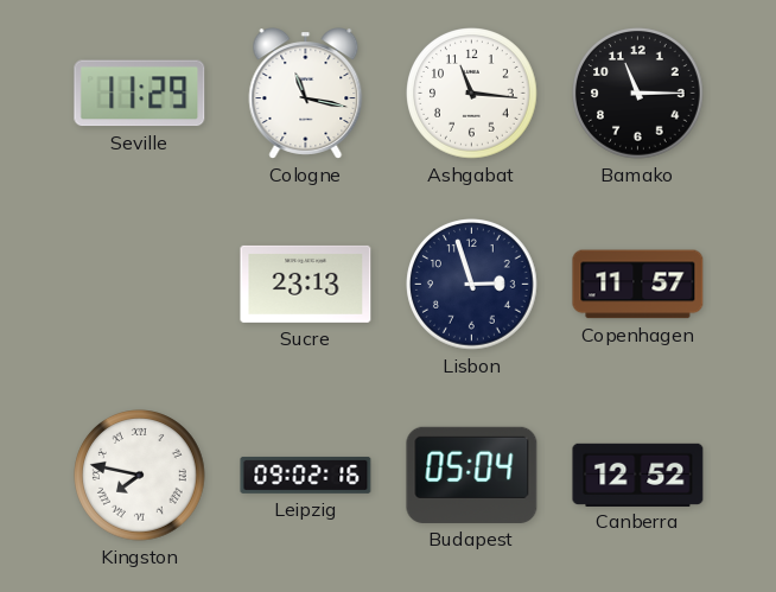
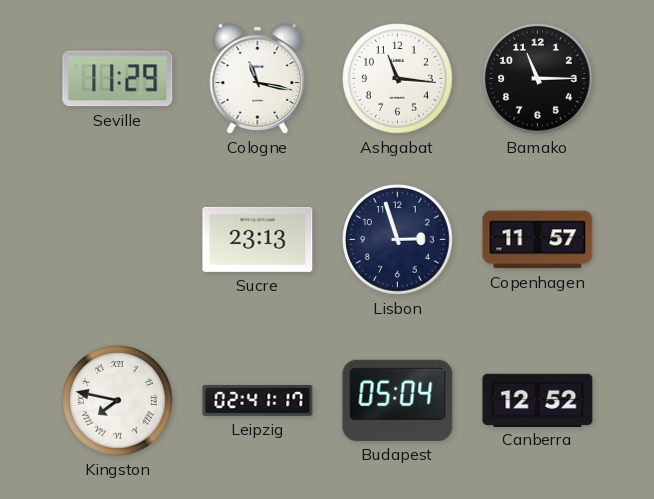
Leipzig: 09:02 -> 02:41
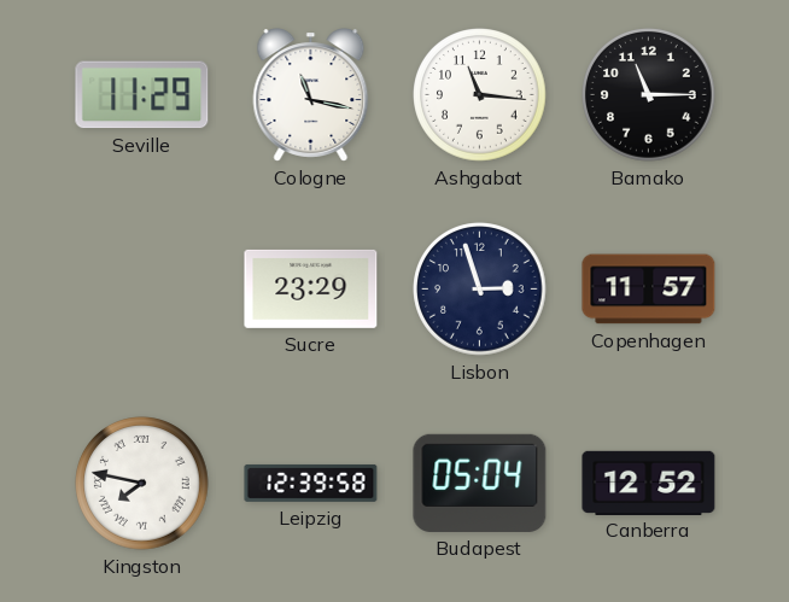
Sucre: 23:13 -> 23:29
Leipzig: 02:41 -> 12:39
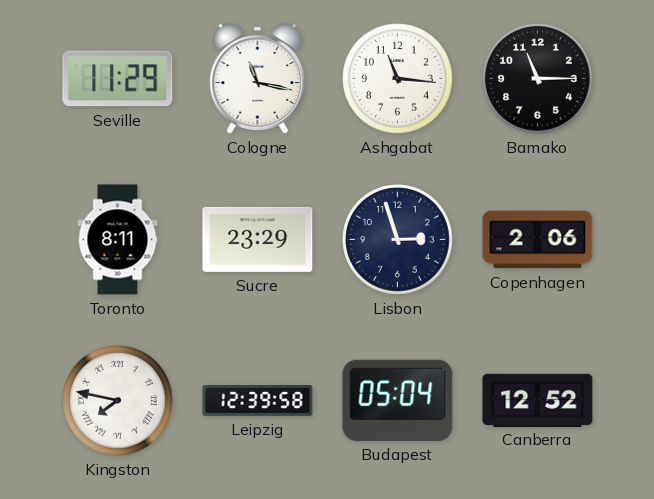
Toronto: none -> 8:11
Copenhagen: 11:57 -> 2:06
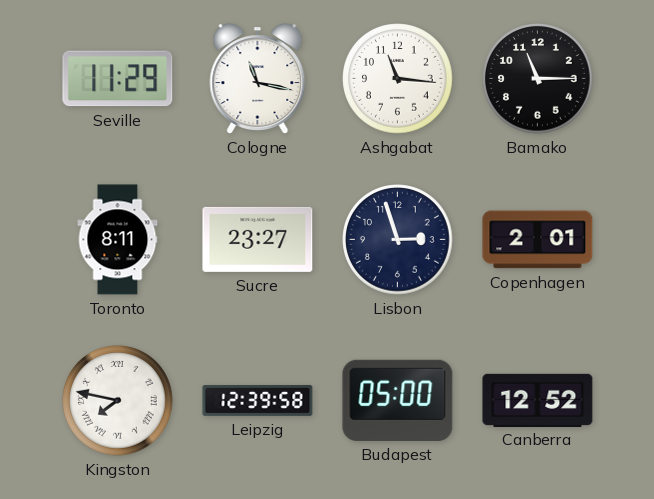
Sucre: 23:29 -> 23:27
Copenhagen: 2:06 -> 2:01
Budapest: 05:04 -> 05:00
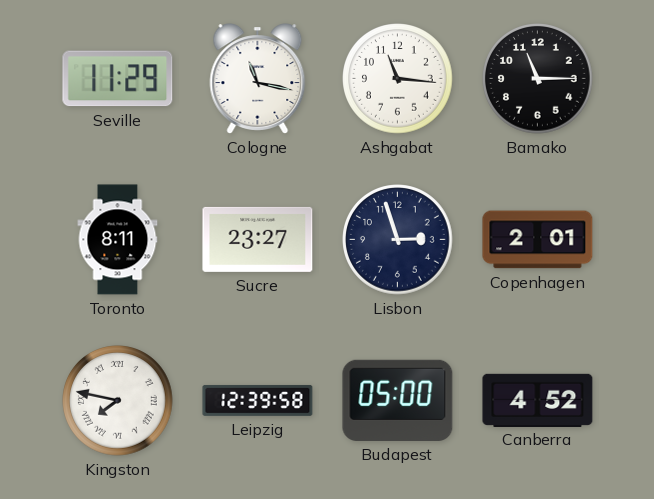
Canberra: 12:52 -> 4:52
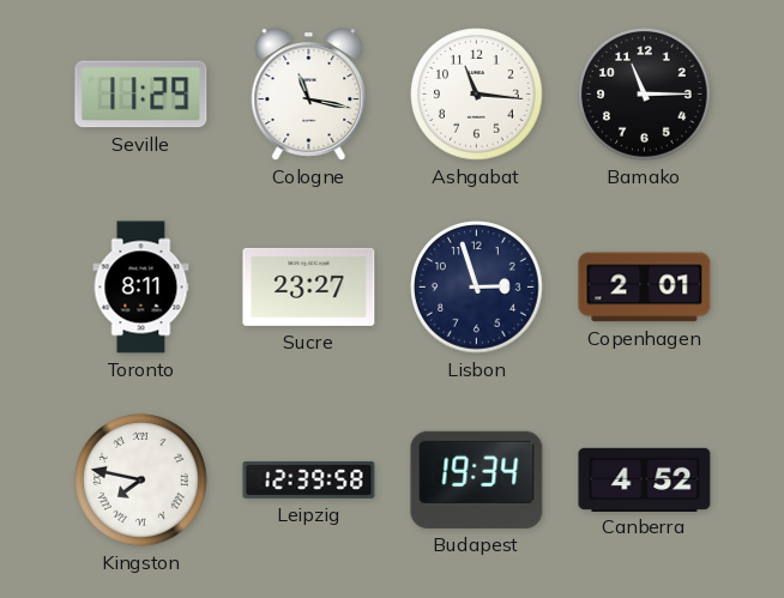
Budapest: 05:00 -> 19:34
